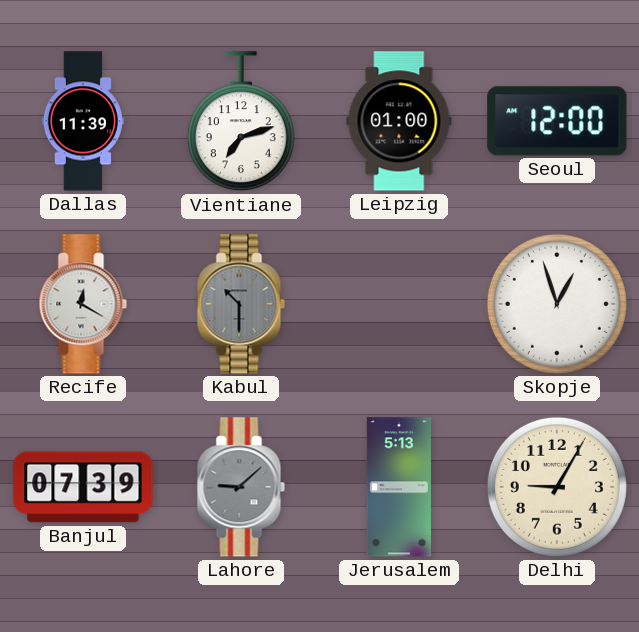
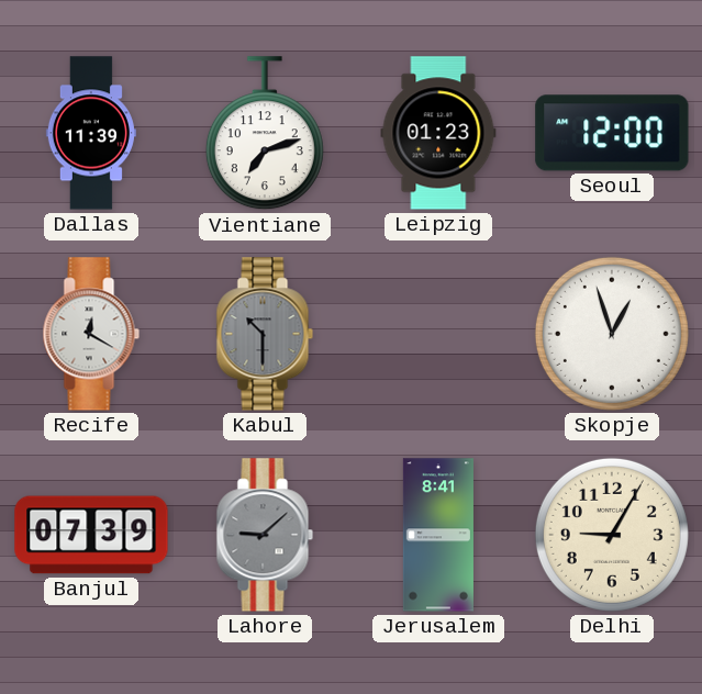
Leipzig: 01:00 -> 01:23
Jerusalem: 5:13 -> 8:41
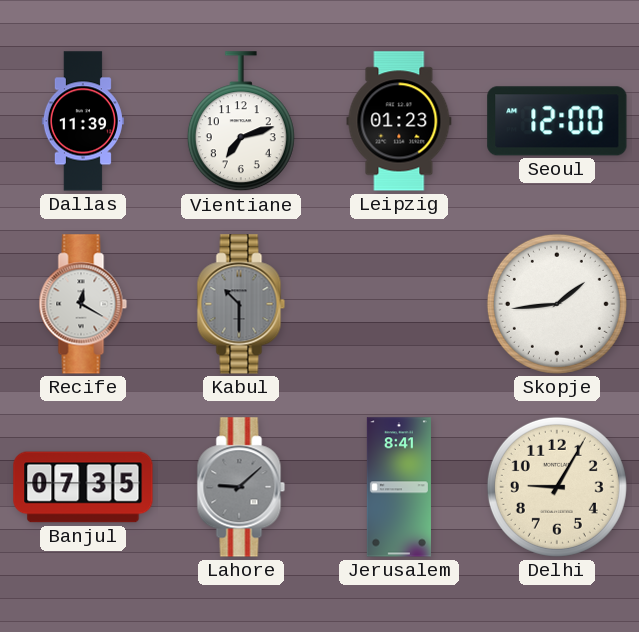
Skopje: 12:57 -> 1:44
Banjul: 07:39 -> 07:35
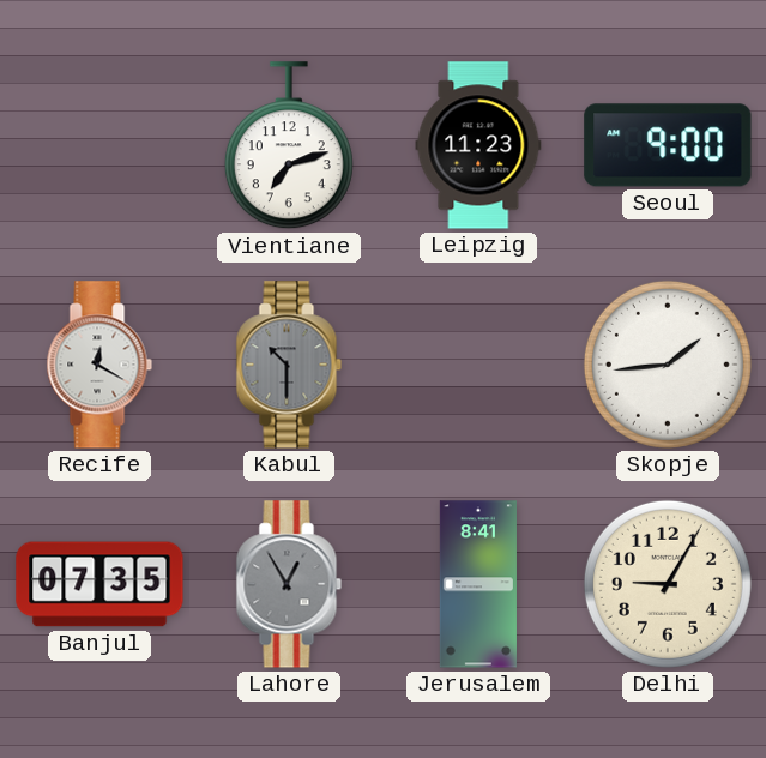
Dallas: 11:39 -> none
Leipzig: 01:23 -> 11:23
Seoul: 12:00 -> 9:00
Lahore: 9:08 -> 12:55
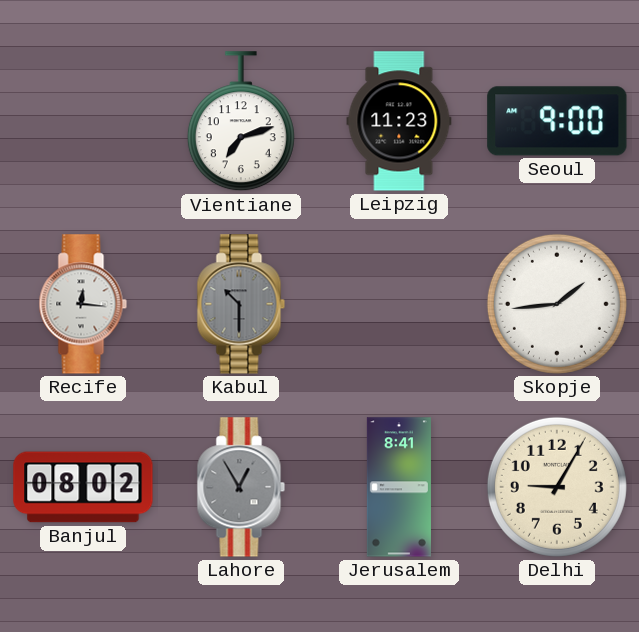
Recife: 12:20 -> 12:16
Banjul: 07:35 -> 08:02
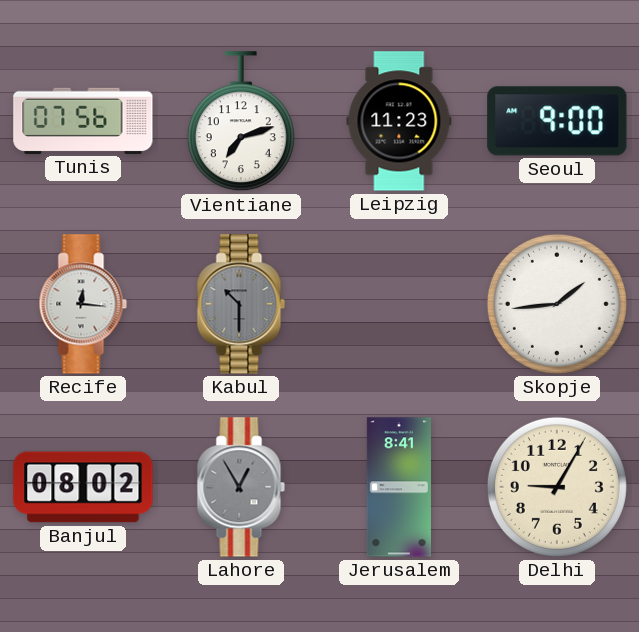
Tunis: none -> 07:56
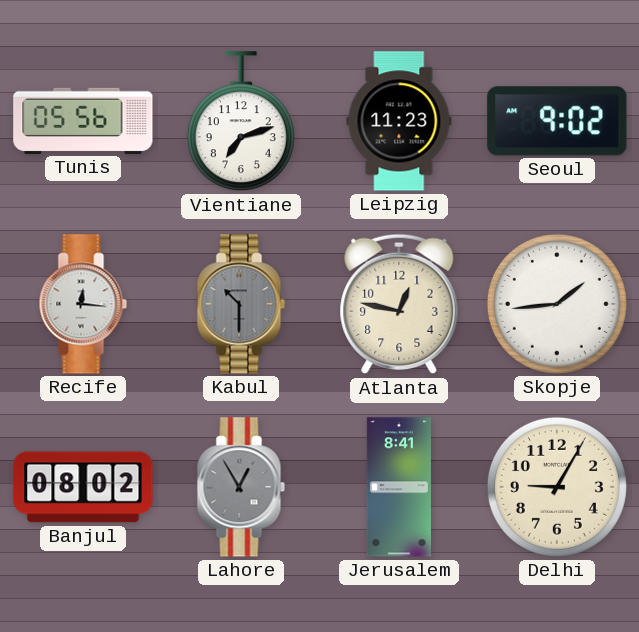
Tunis: 07:56 -> 05:56
Seoul: 9:00 -> 9:02
Atlanta: none -> 12:47
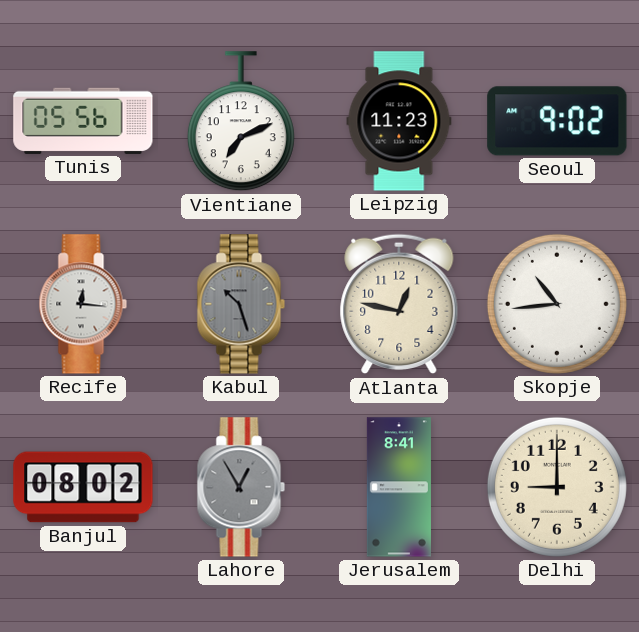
Vientiane: 7:12 -> 7:11
Kabul: 10:30 -> 10:27
Skopje: 1:44 -> 10:44
Delhi: 9:05 -> 9:00
